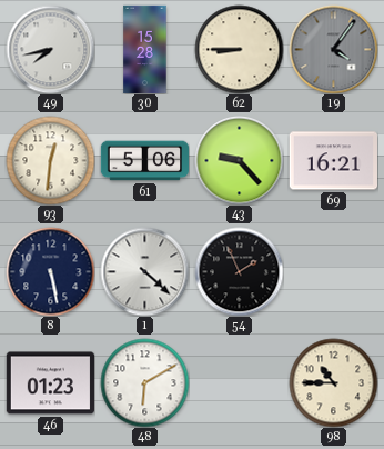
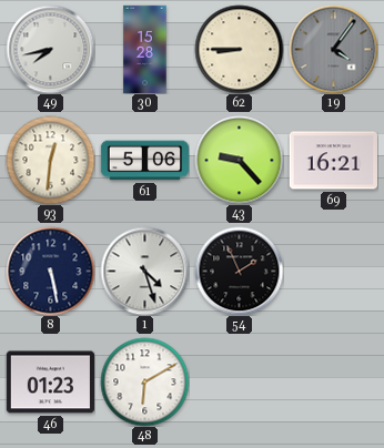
1: 4:22 -> 4:27
98: 10:45 -> none
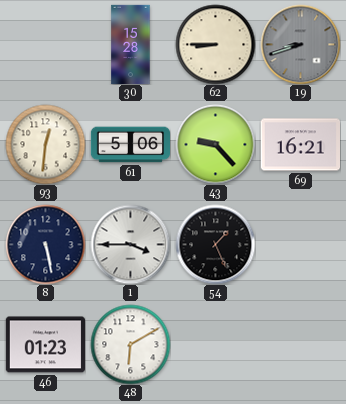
49: 7:43 -> none
19: 4:06 -> 8:42
1: 4:27 -> 3:45
54: 1:56 -> 1:26
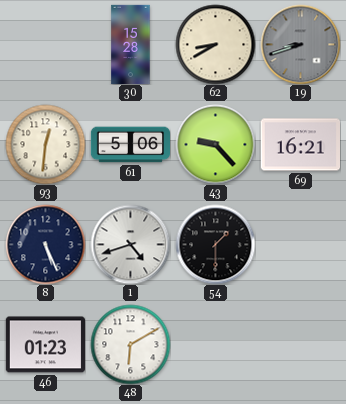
62: 8:45 -> 8:40
8: 5:28 -> 5:26
1: 3:45 -> 4:42
54: 1:26 -> 1:30
